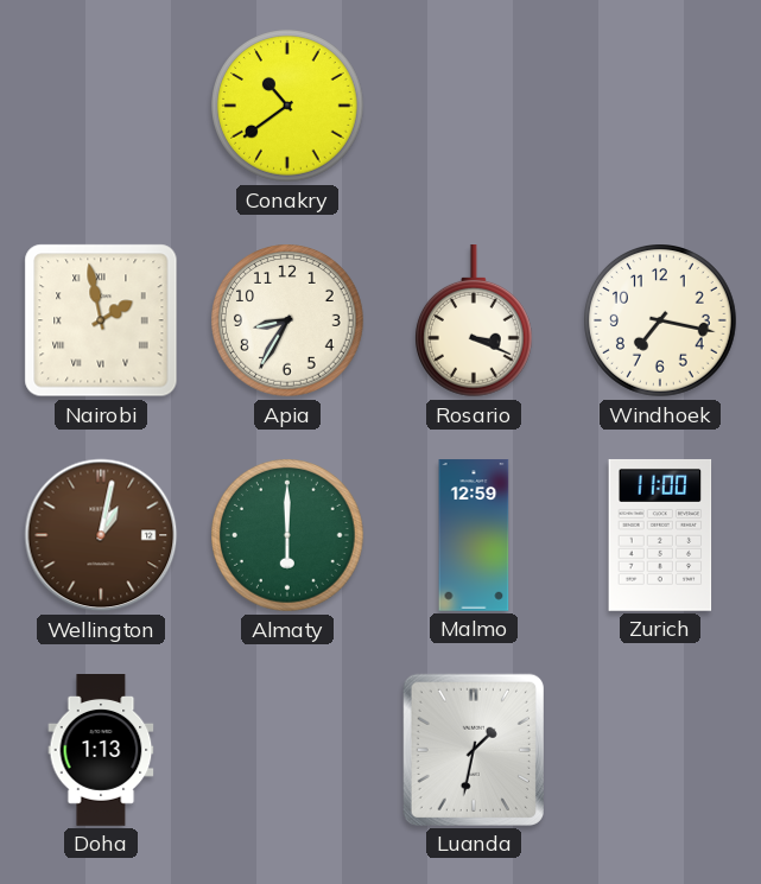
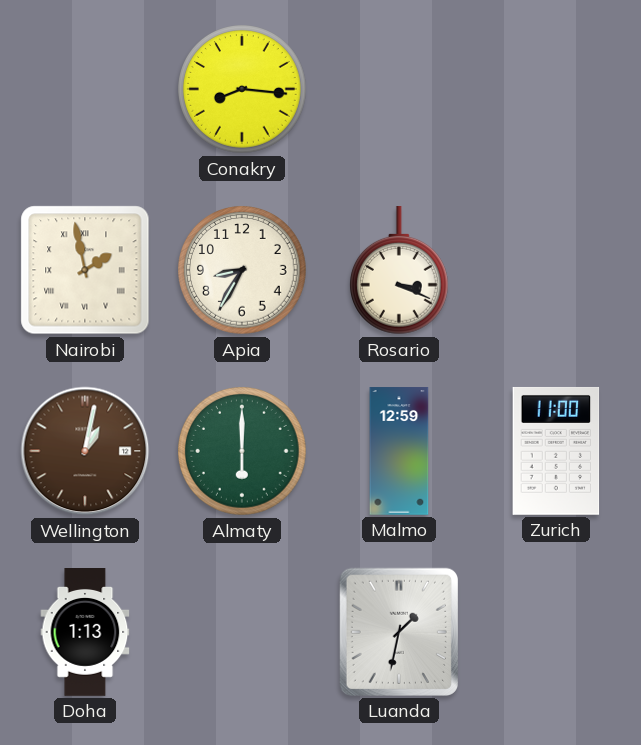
Conakry: 10:39 -> 8:16
Windhoek: 7:17 -> none
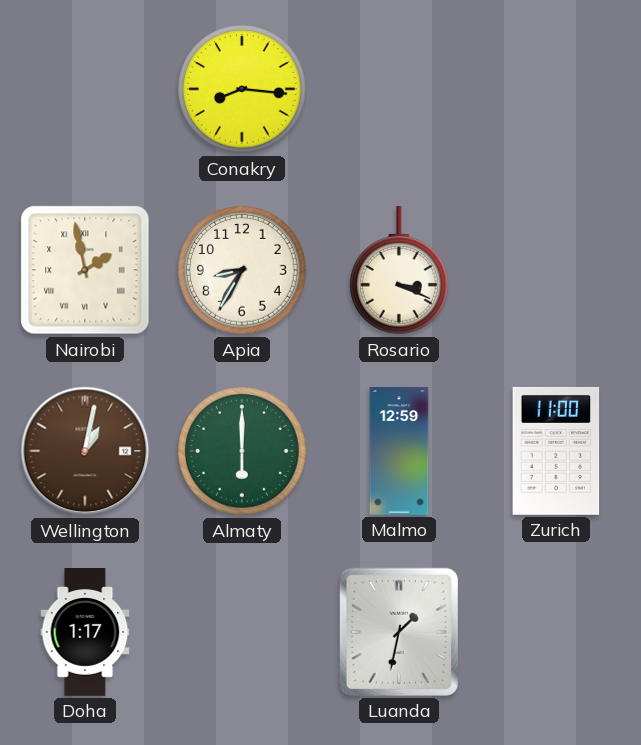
Doha: 1:13 -> 1:17
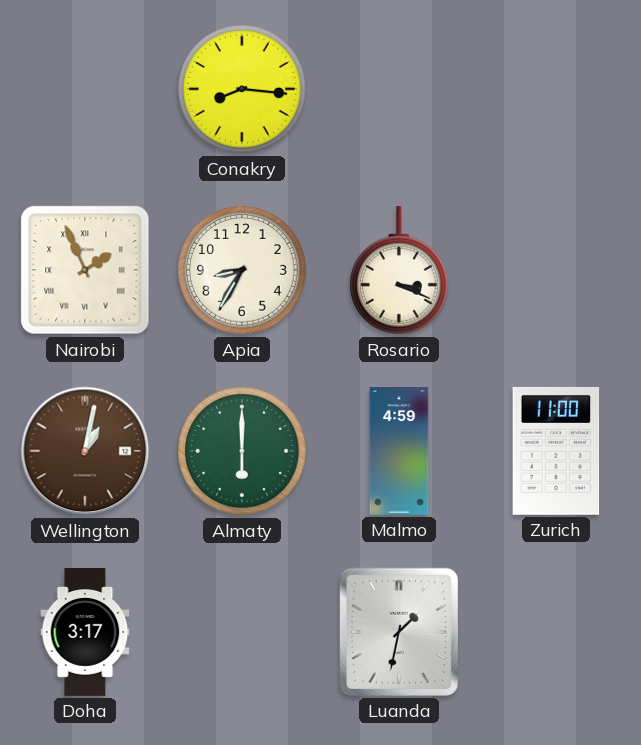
Nairobi: 1:58 -> 1:56
Malmo: 12:59 -> 4:59
Doha: 1:17 -> 3:17
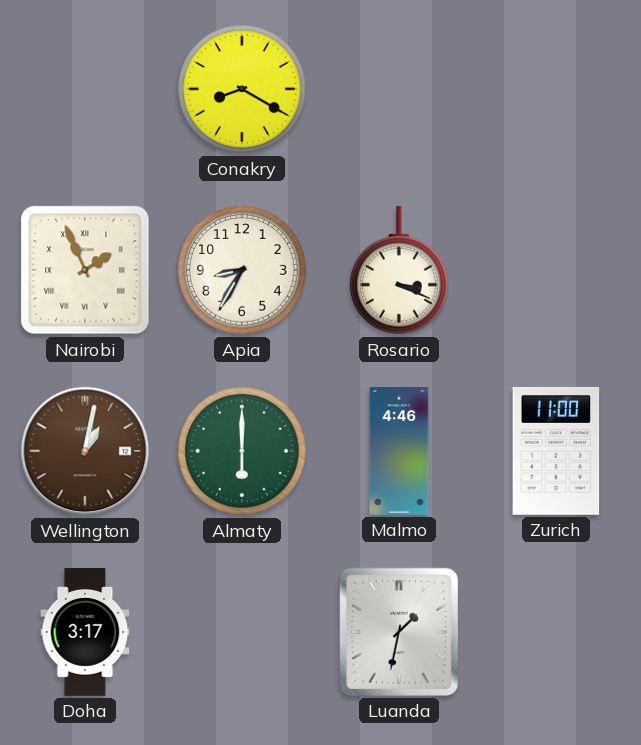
Conakry: 8:16 -> 8:20
Malmo: 4:59 -> 4:46
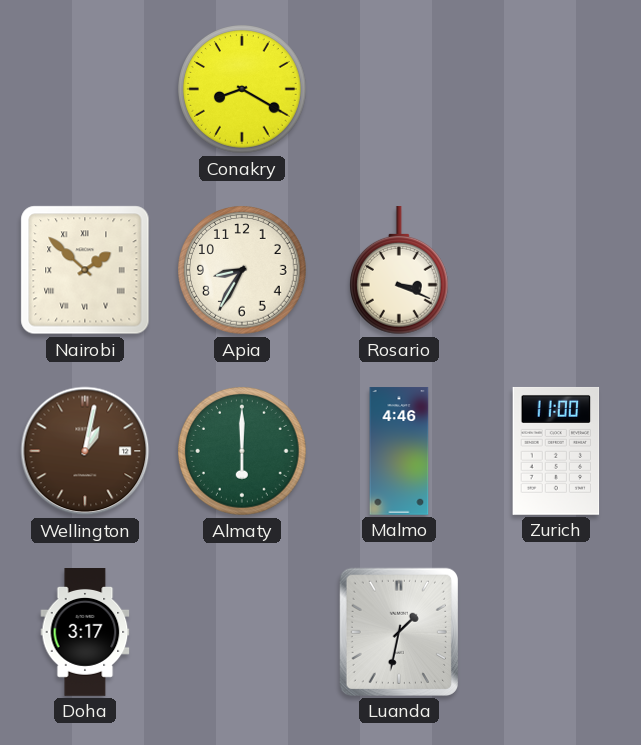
Nairobi: 1:56 -> 1:52
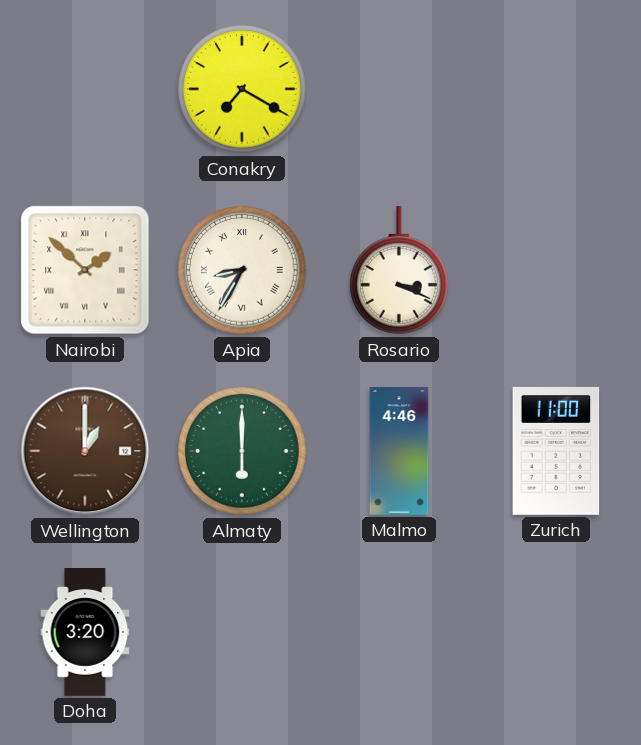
Conakry: 8:20 -> 7:20
Apia numerals: Arabic -> Roman
Wellington: 1:02 -> 1:00
Doha: 3:17 -> 3:20
Luanda: 1:32 -> none
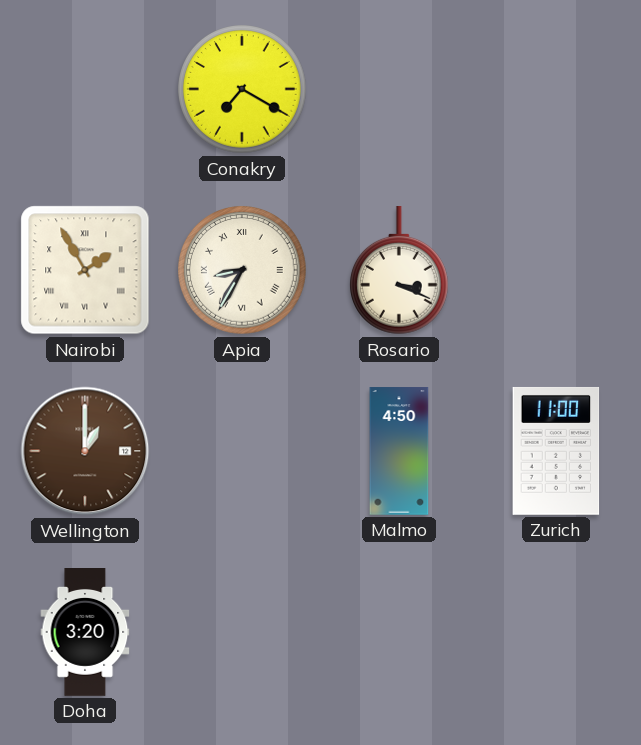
Nairobi: 1:52 -> 1:55
Almaty: 6:00 -> none
Malmo: 4:46 -> 4:50
